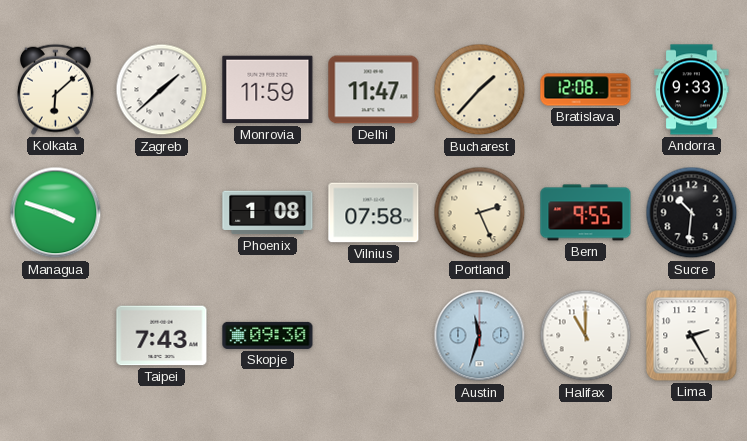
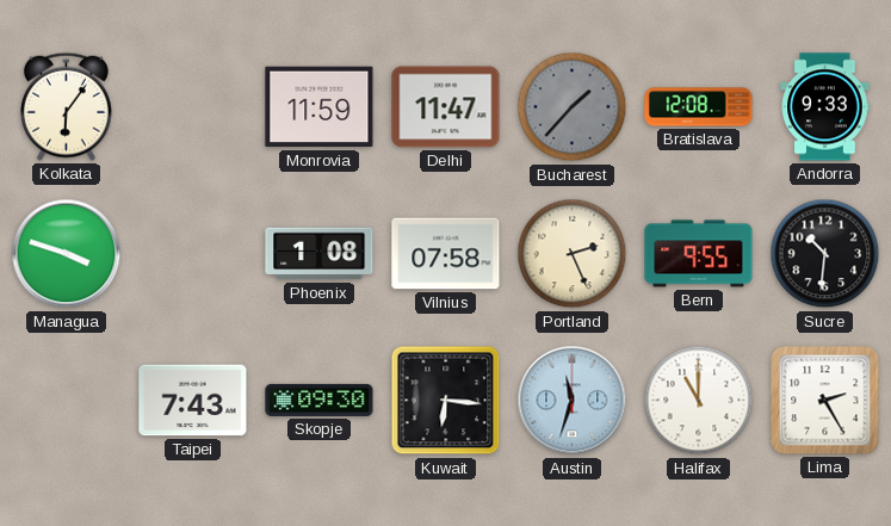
Kolkata: 6:08 -> 6:06
Zagreb: 1:38 -> none
Bucharest dial: cream -> grey
Kuwait: none -> 6:16
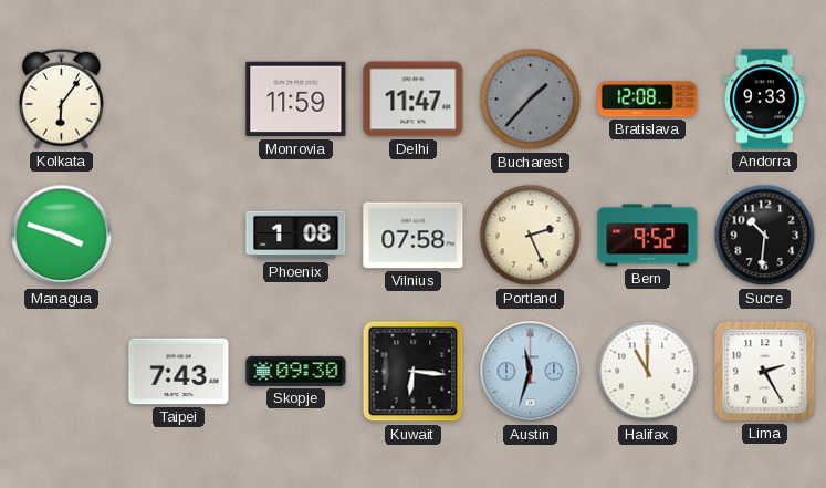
Bern: 9:55 -> 9:52
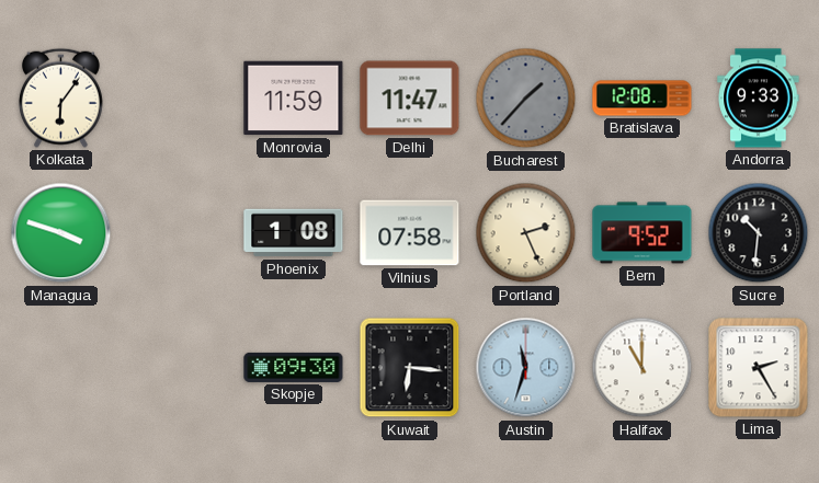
Taipei: 7:43 -> none
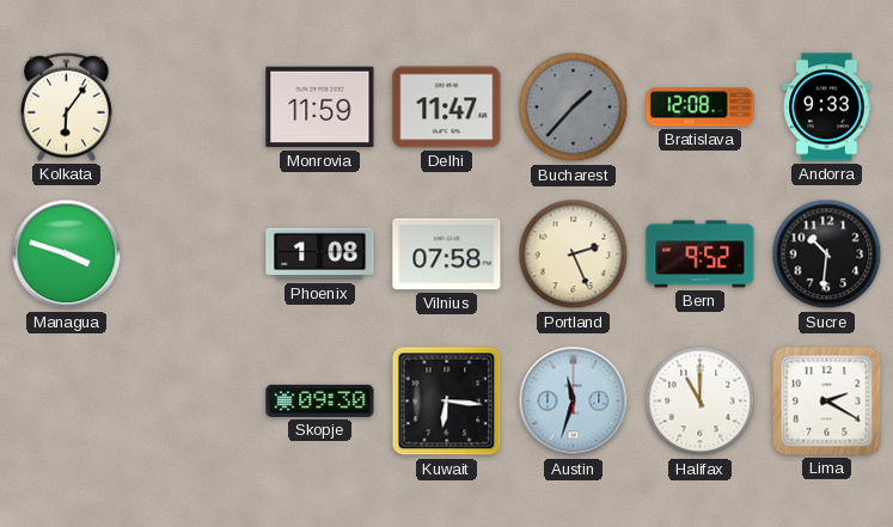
Lima: 2:25 -> 2:20
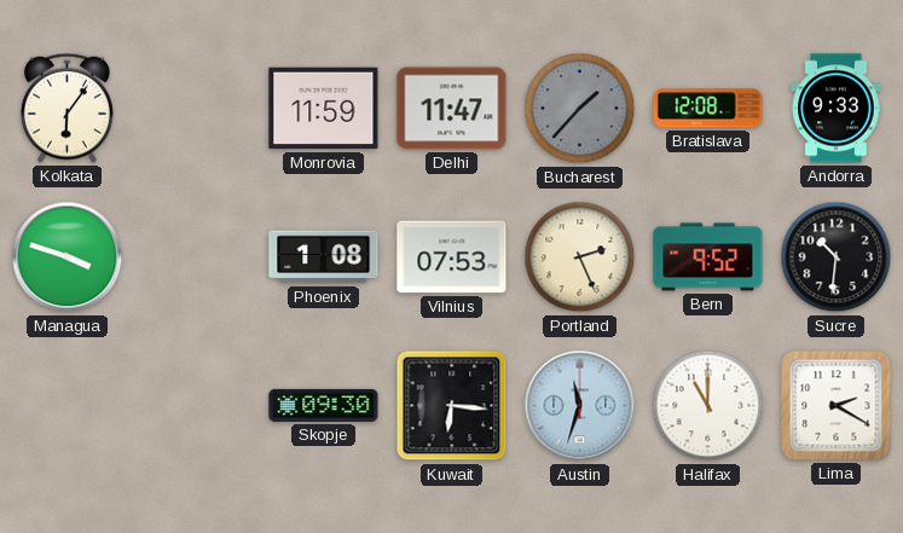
Vilnius: 07:58 -> 07:53
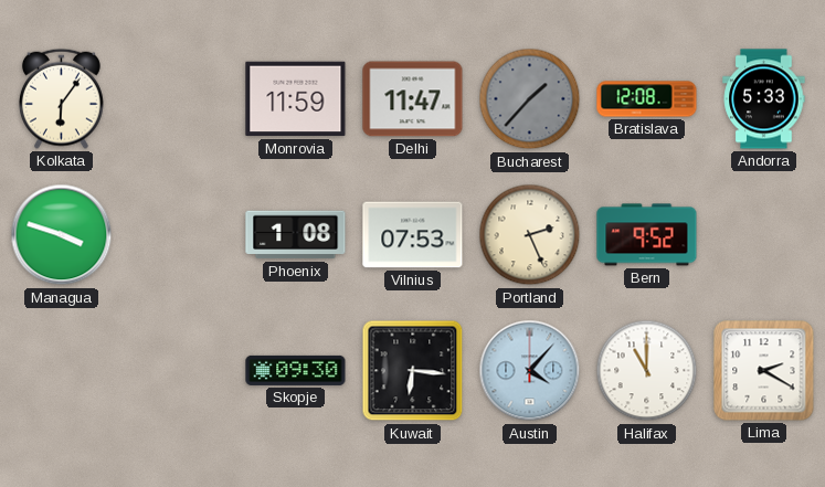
Andorra: 9:33 -> 5:33
Sucre: 10:31 -> none
Austin: 11:33 -> 4:07
